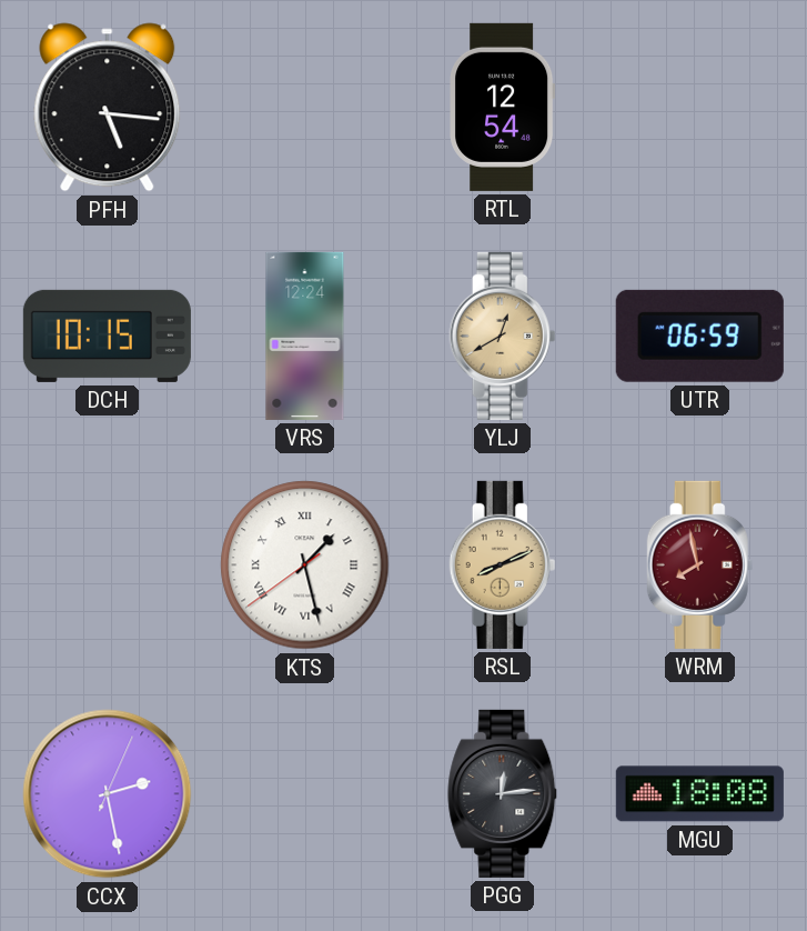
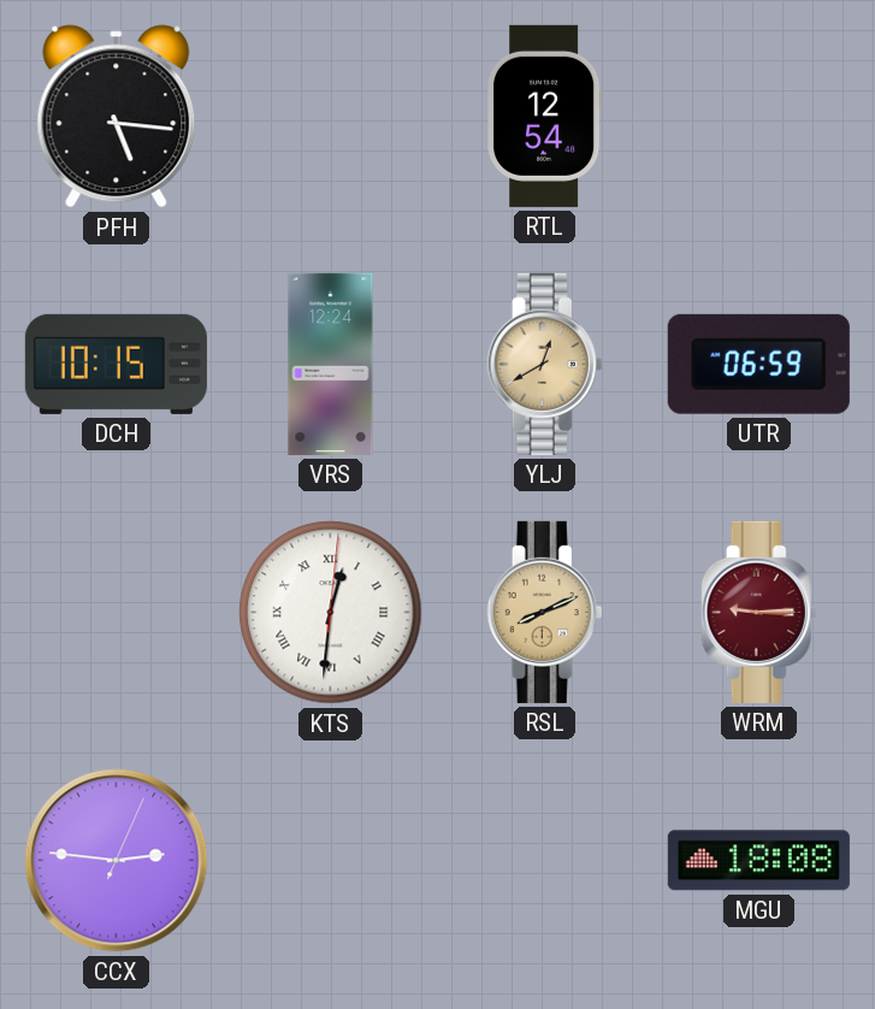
KTS: 1:27 -> 12:31
WRM: 7:58 -> 9:15
CCX: 2:28 -> 2:46
PGG: 12:14 -> none
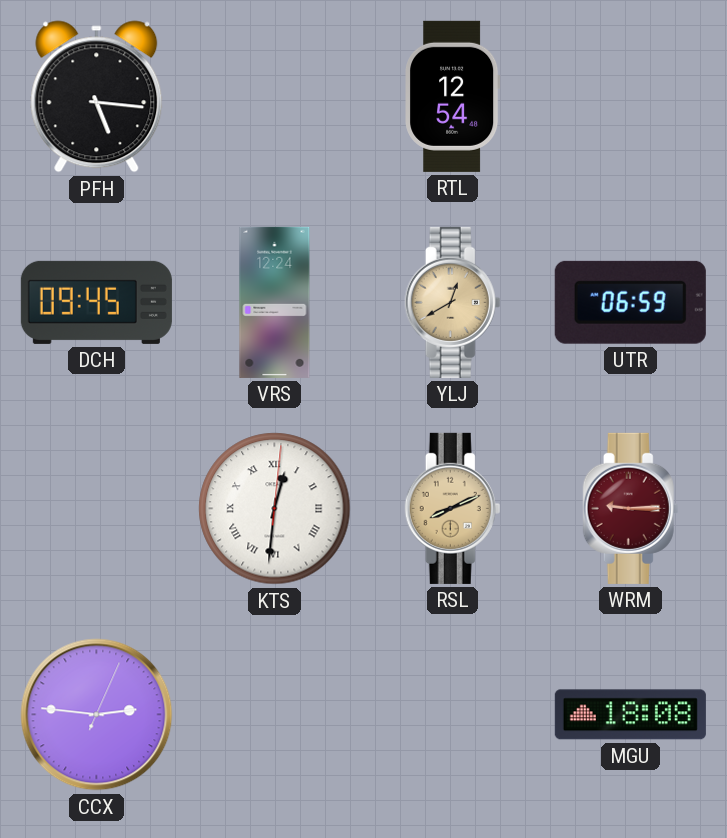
DCH: 10:15 -> 09:45
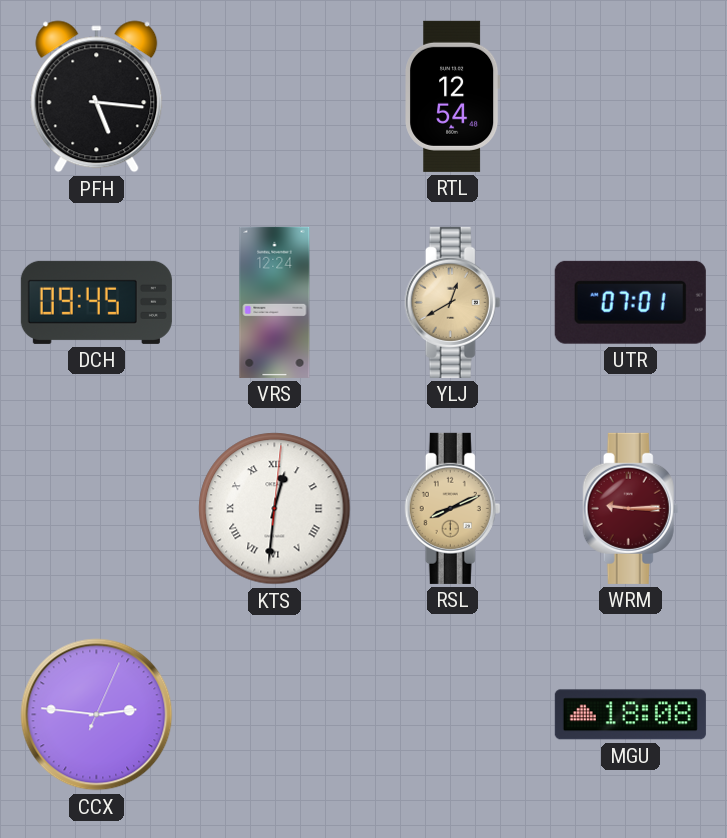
UTR: 06:59 -> 07:01
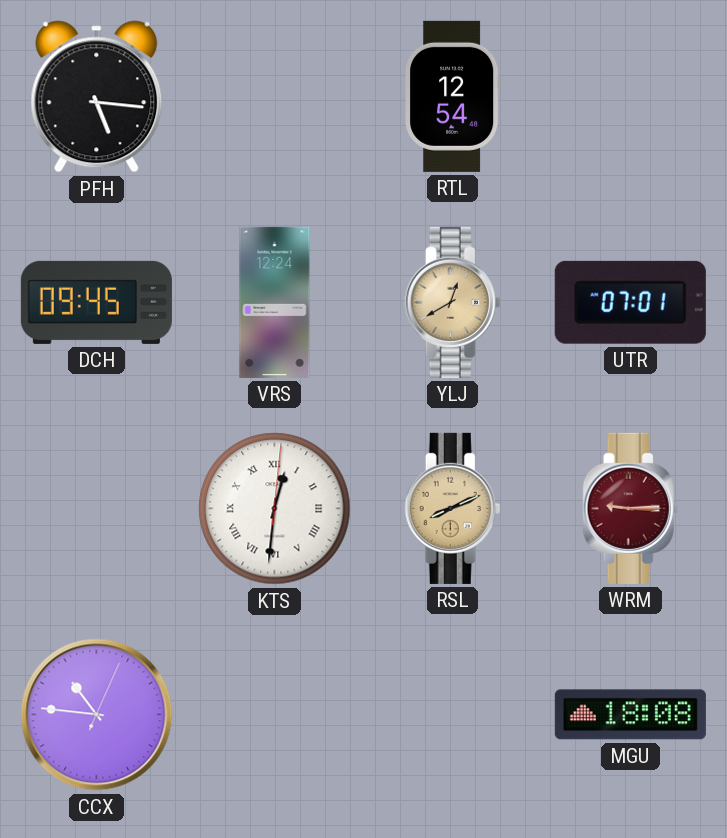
CCX: 2:46 -> 10:46
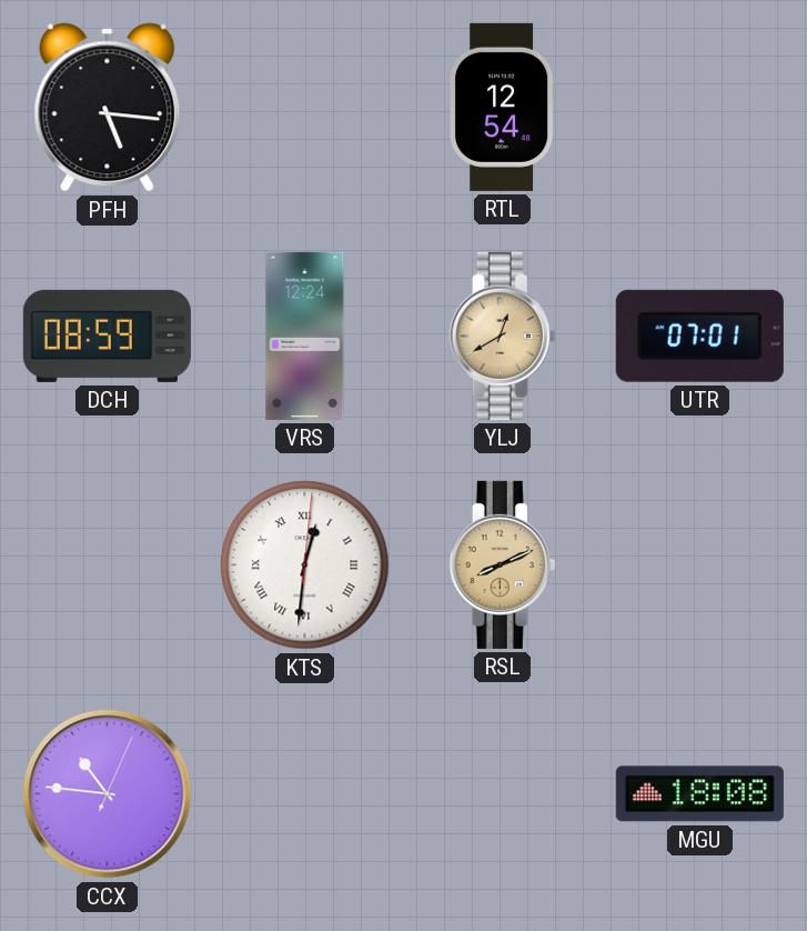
DCH: 09:45 -> 08:59
WRM: 9:15 -> none
